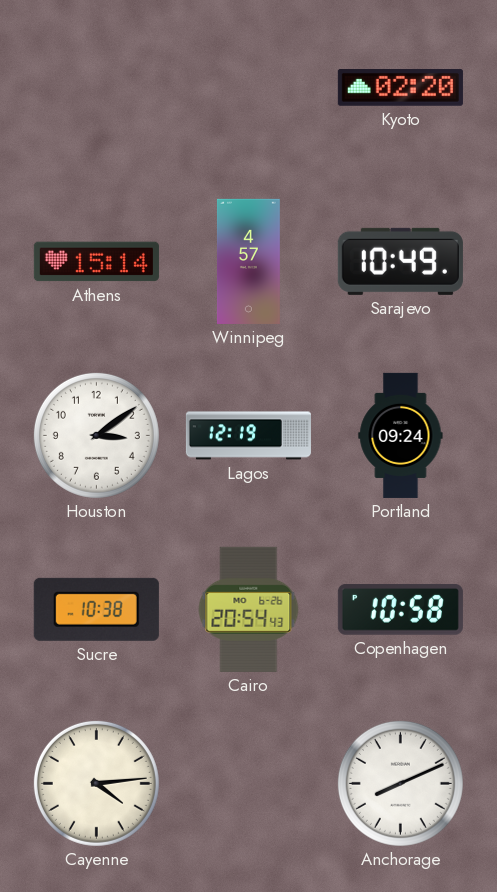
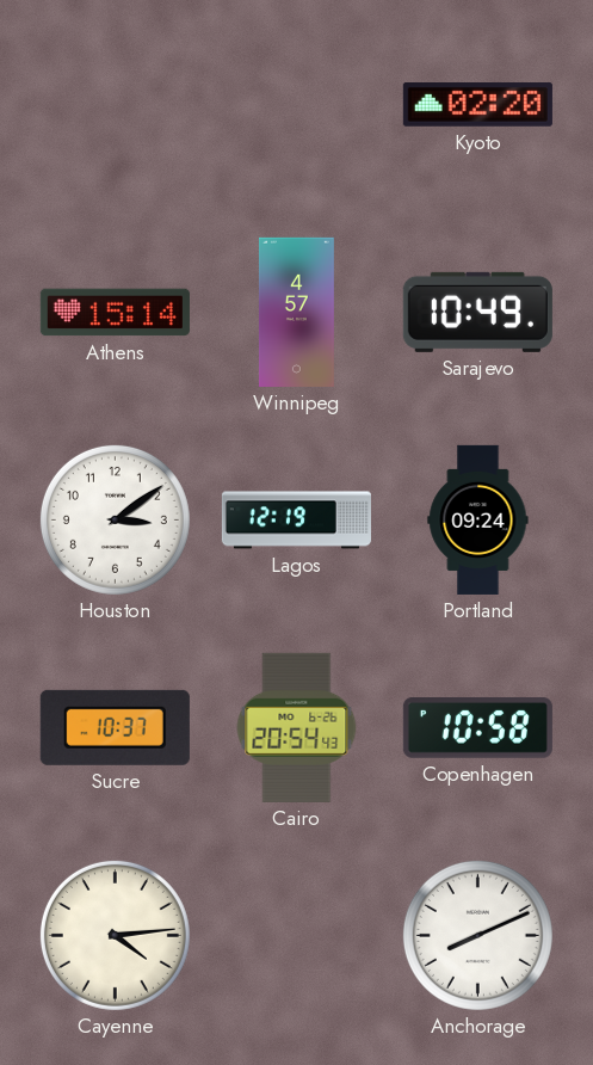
Sucre: 10:38 -> 10:37
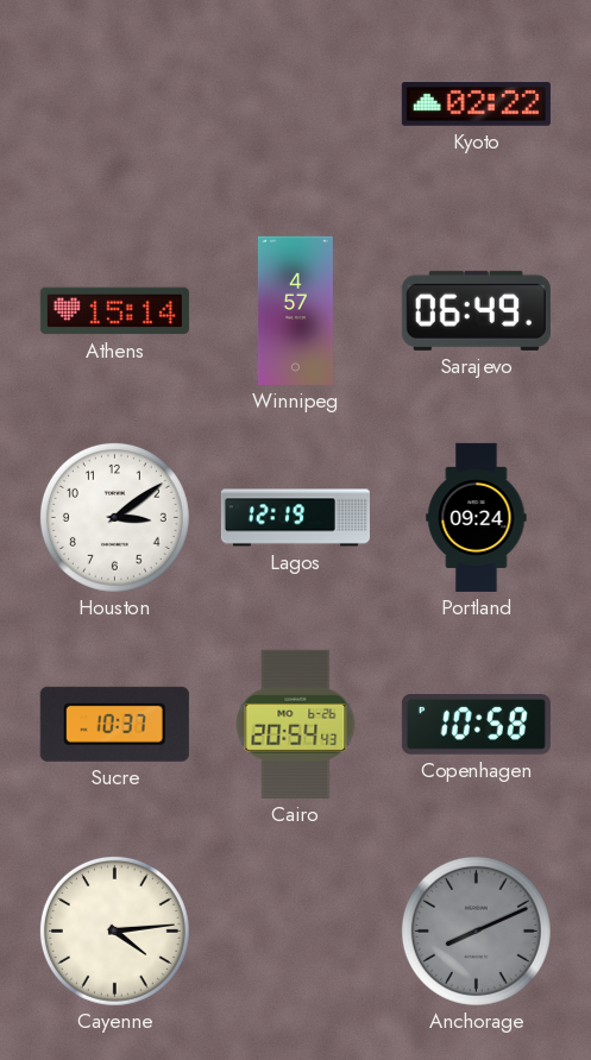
Kyoto: 02:20 -> 02:22
Sarajevo: 10:49 -> 06:49
Anchorage dial: white -> grey
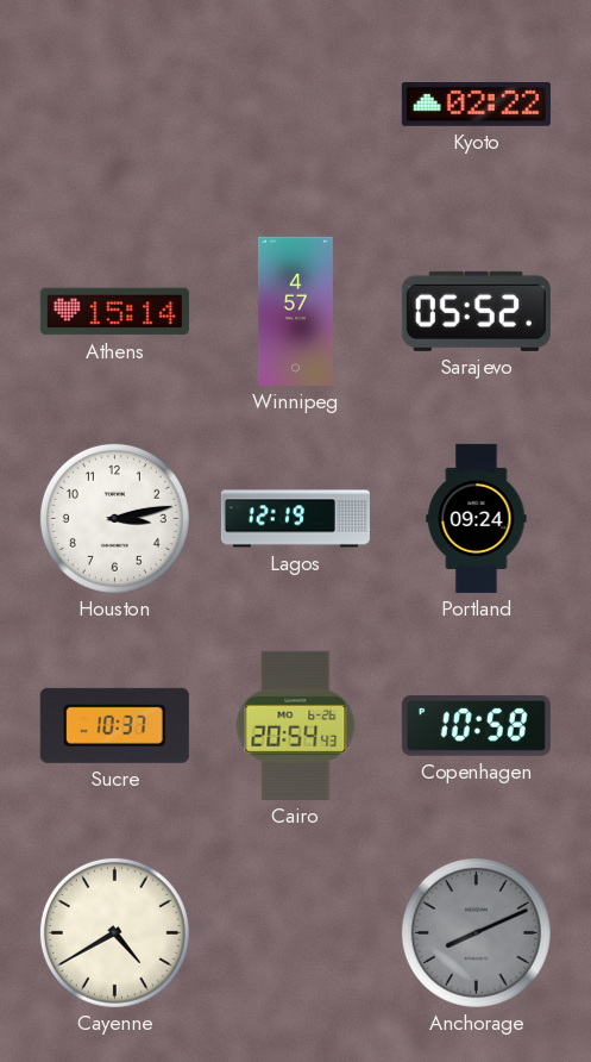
Sarajevo: 06:49 -> 05:52
Houston: 3:09 -> 3:13
Cayenne: 4:14 -> 4:40
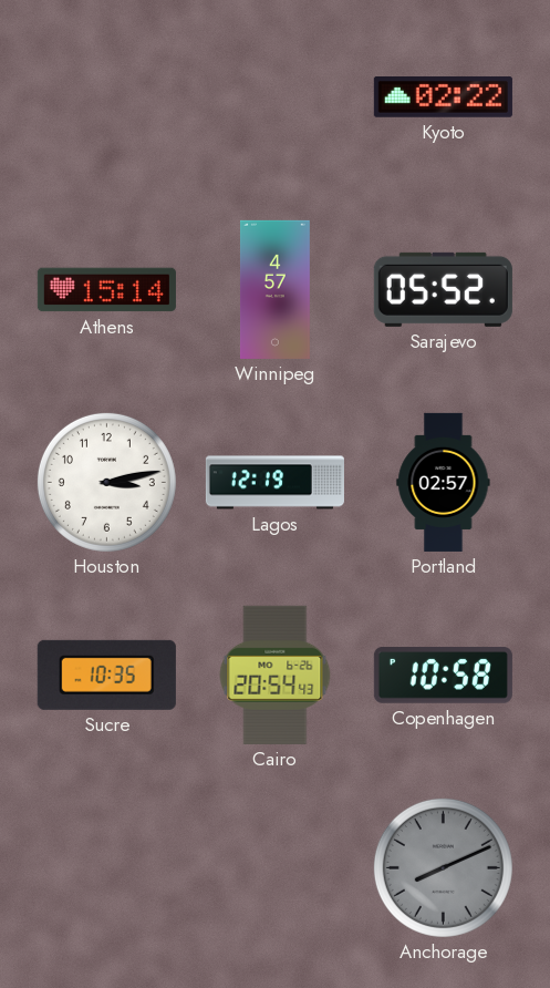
Portland: 09:24 -> 02:57
Sucre: 10:37 -> 10:35
Cayenne: 4:40 -> none
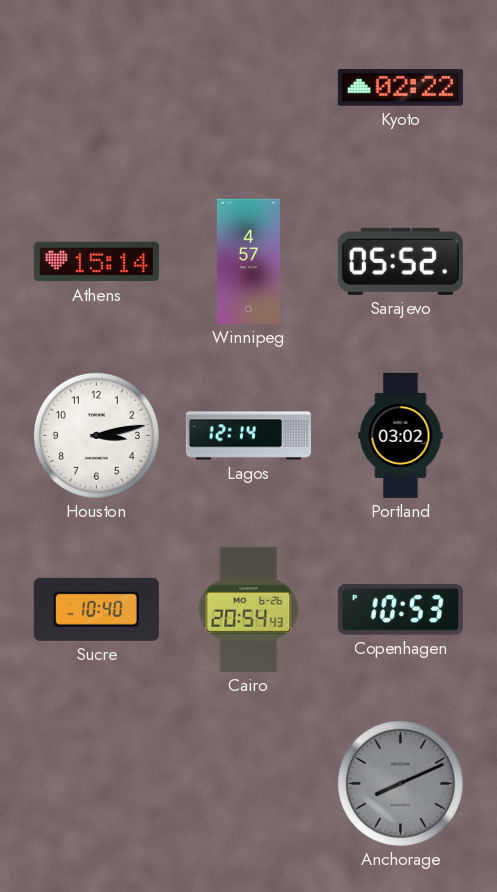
Lagos: 12:19 -> 12:14
Portland: 02:57 -> 03:02
Sucre: 10:35 -> 10:40
Copenhagen: 10:58 -> 10:53
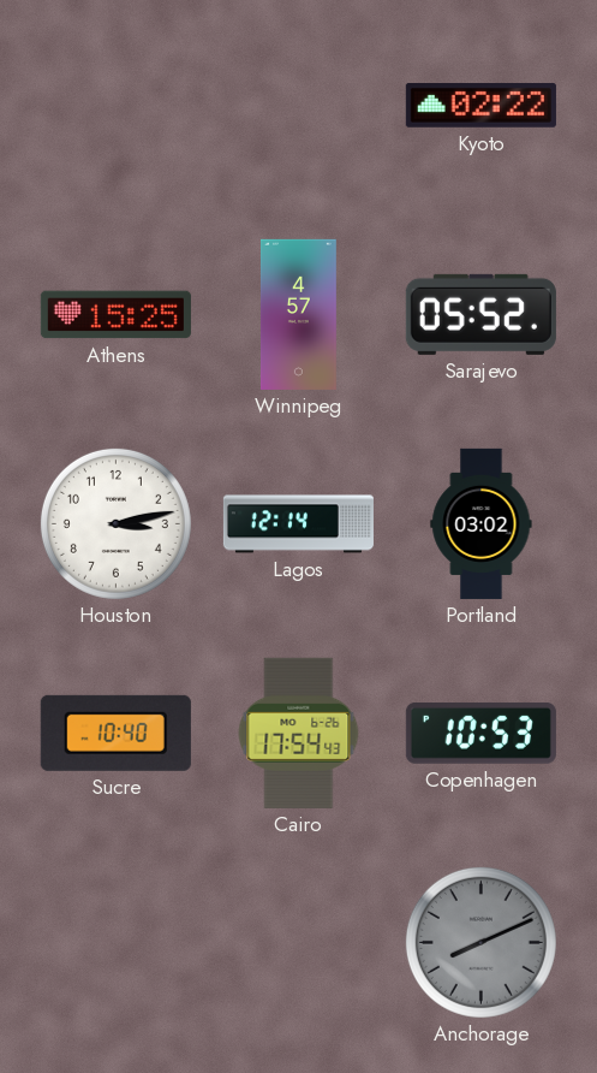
Athens: 15:14 -> 15:25
Cairo: 20:54 -> 17:54
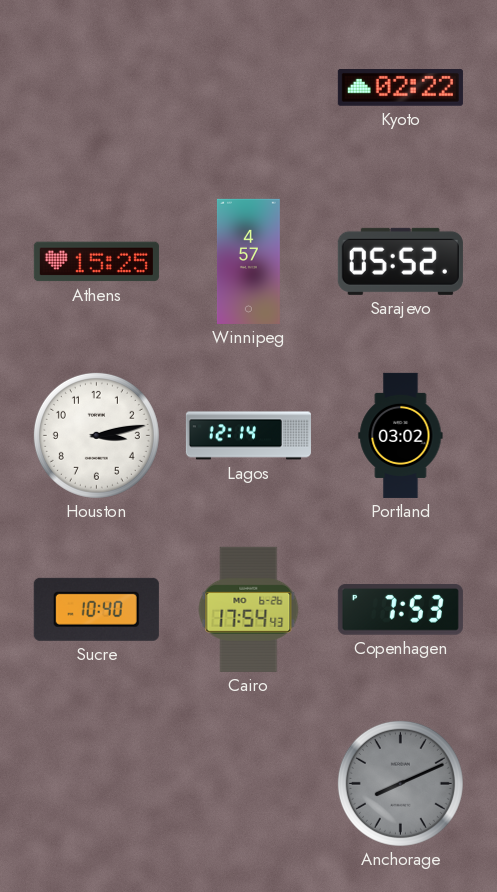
Copenhagen: 10:53 -> 7:53
